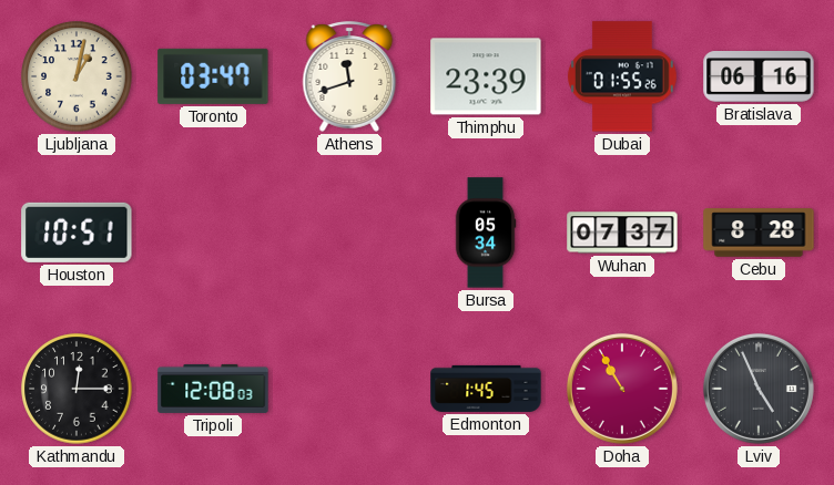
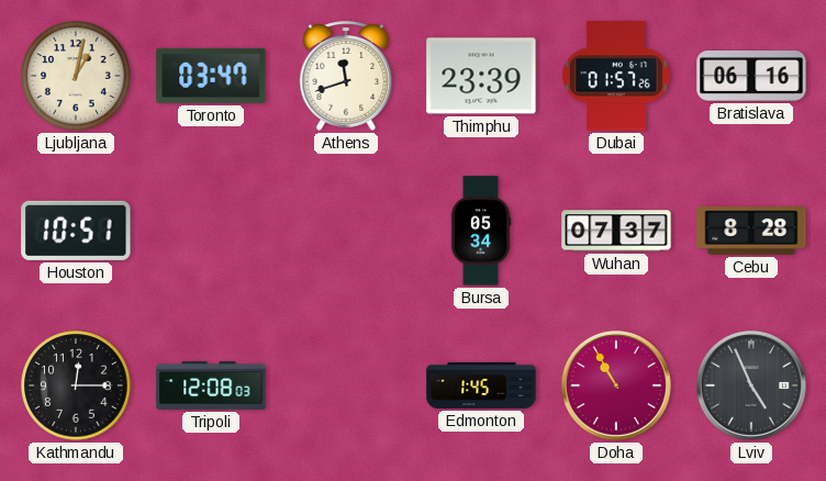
Dubai: 01:55 -> 01:57
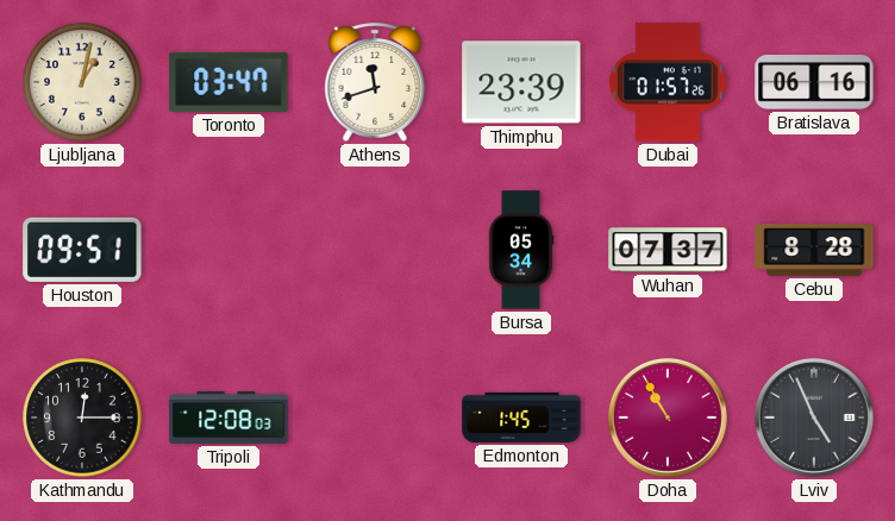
Houston: 10:51 -> 09:51
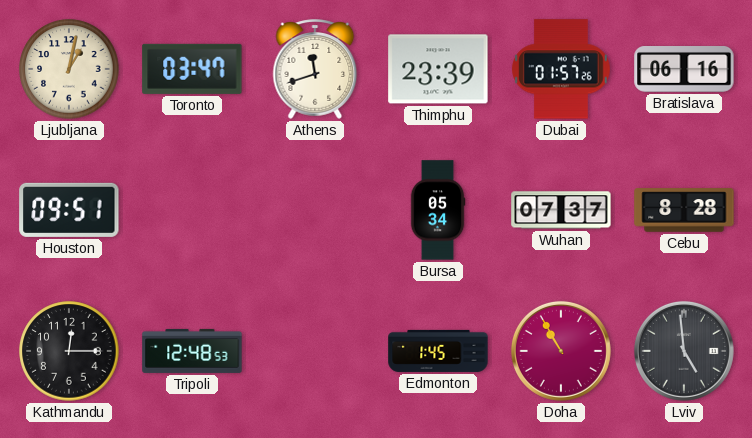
Tripoli: 12:08 -> 12:48
Lviv: 4:56 -> 4:59
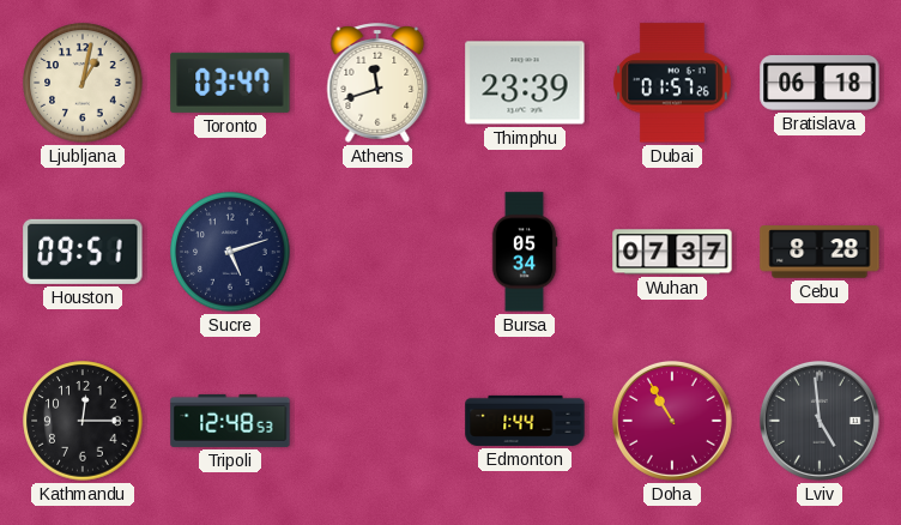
Bratislava: 06:16 -> 06:18
Sucre: none -> 5:12
Edmonton: 1:45 -> 1:44
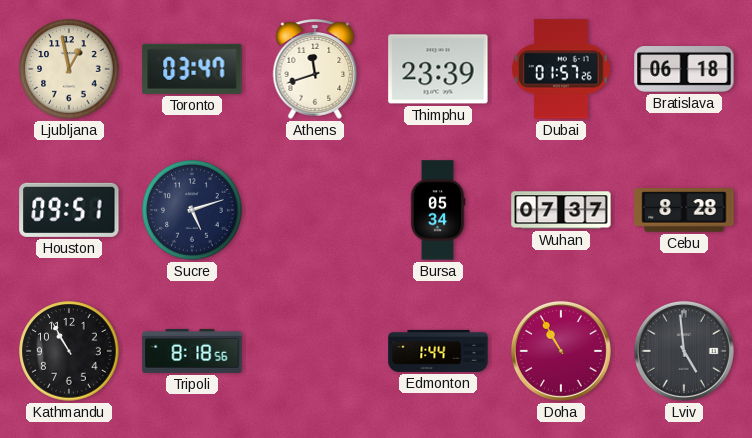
Ljubljana: 1:02 -> 12:58
Kathmandu: 12:15 -> 10:55
Tripoli: 12:48 -> 8:18
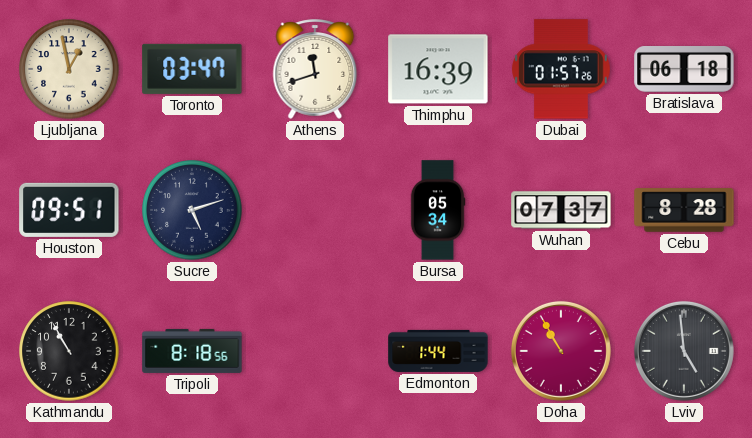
Thimphu: 23:39 -> 16:39
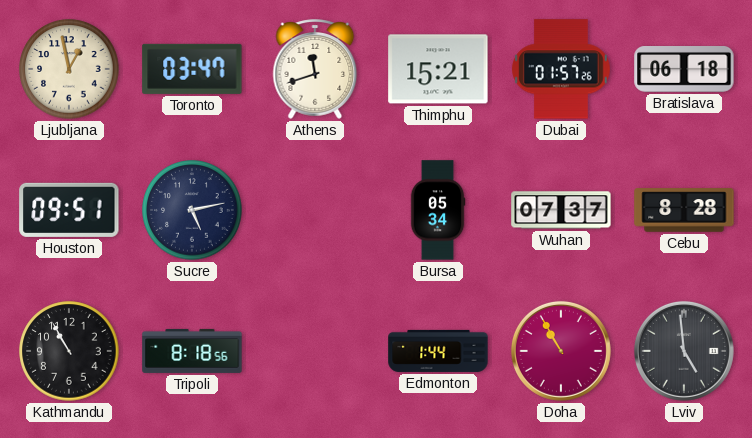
Thimphu: 16:39 -> 15:21
Sucre: 5:12 -> 5:13
